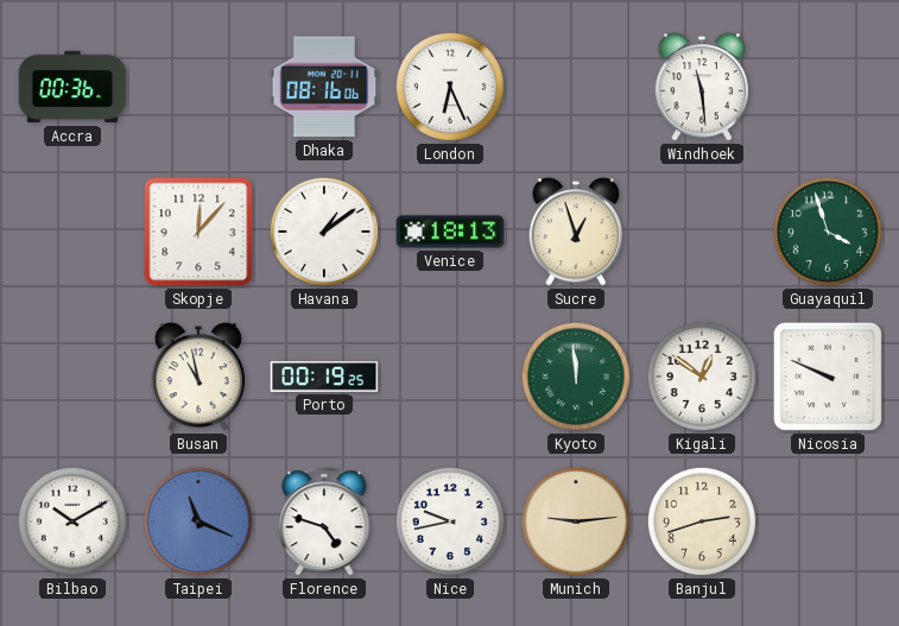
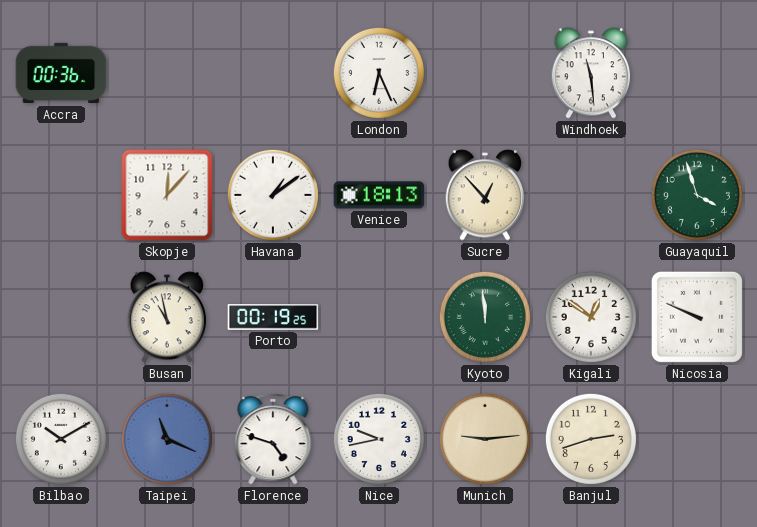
Dhaka: 08:16 -> none
Sucre: 12:57 -> 12:53
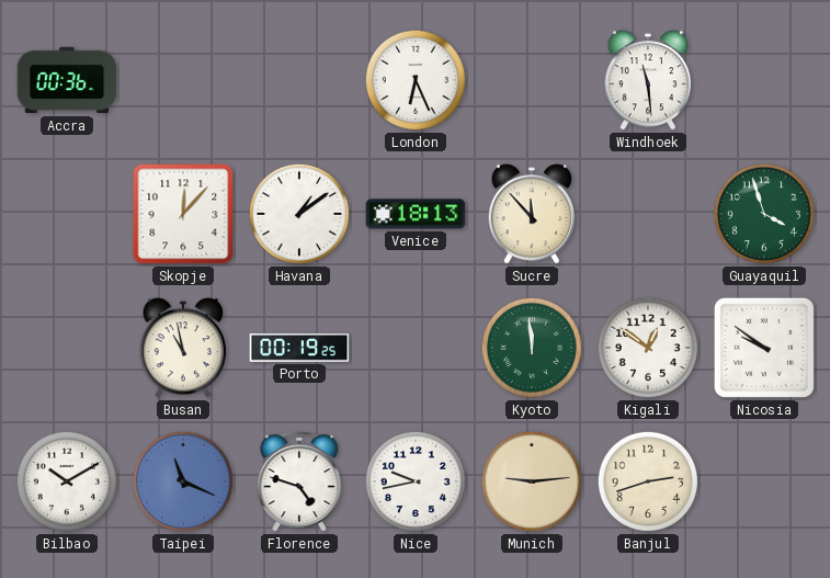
Sucre: 12:53 -> 11:53
Nicosia: 9:49 -> 9:51
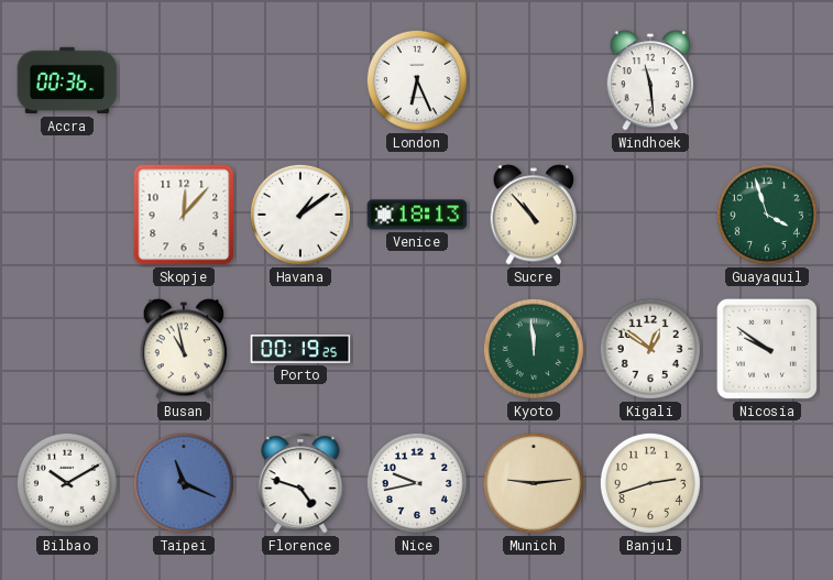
Sucre: 11:53 -> 10:53
